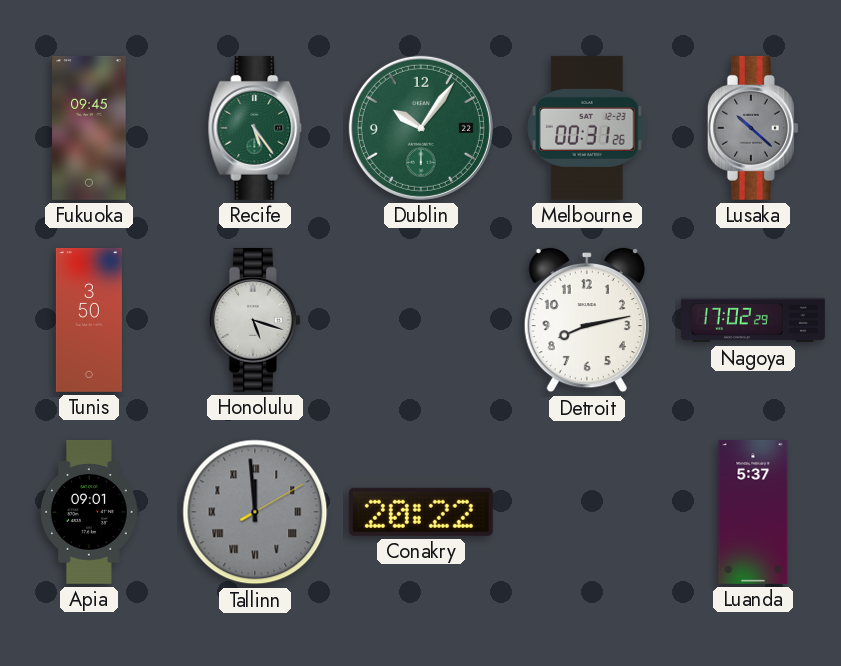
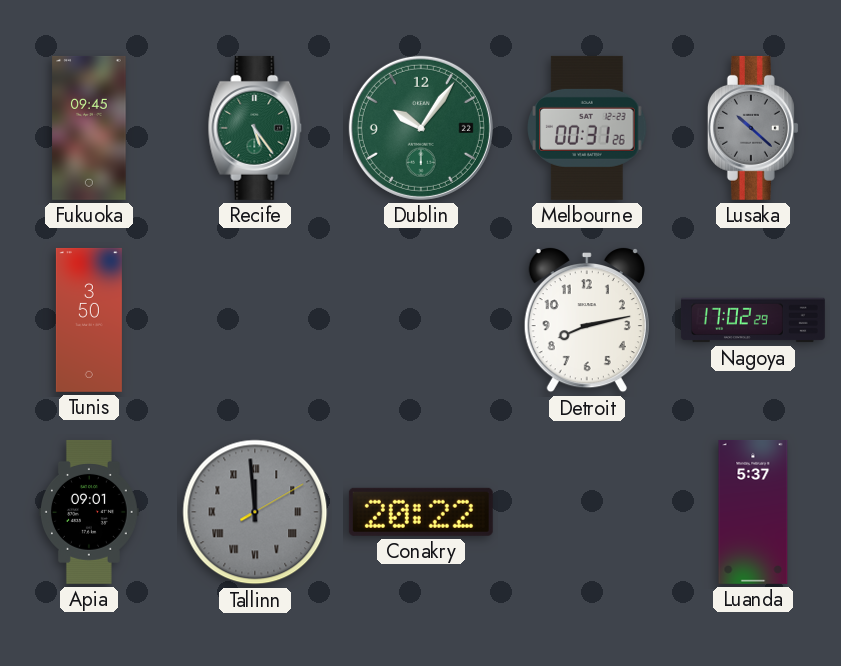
Honolulu: 5:18 -> none
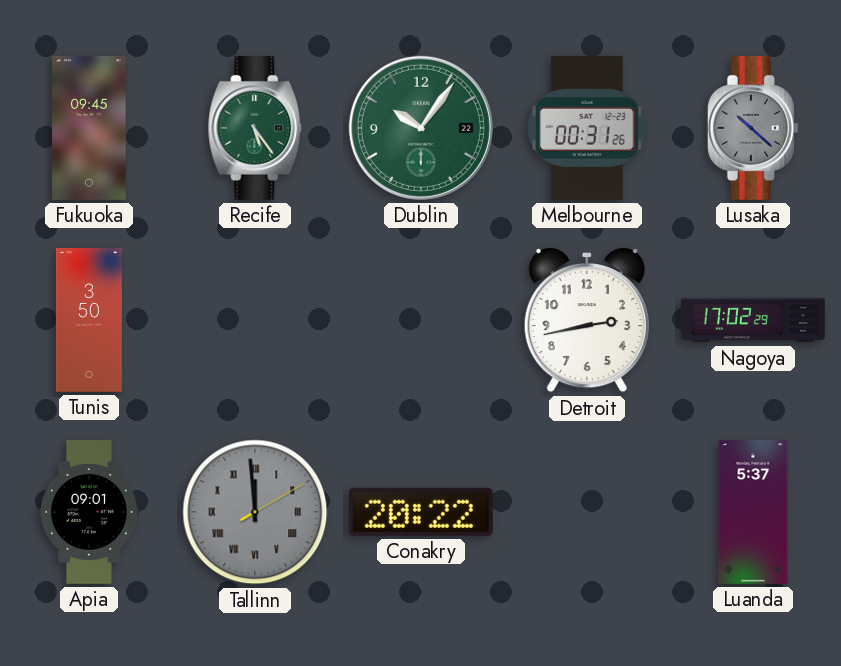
Detroit: 8:13 -> 2:43
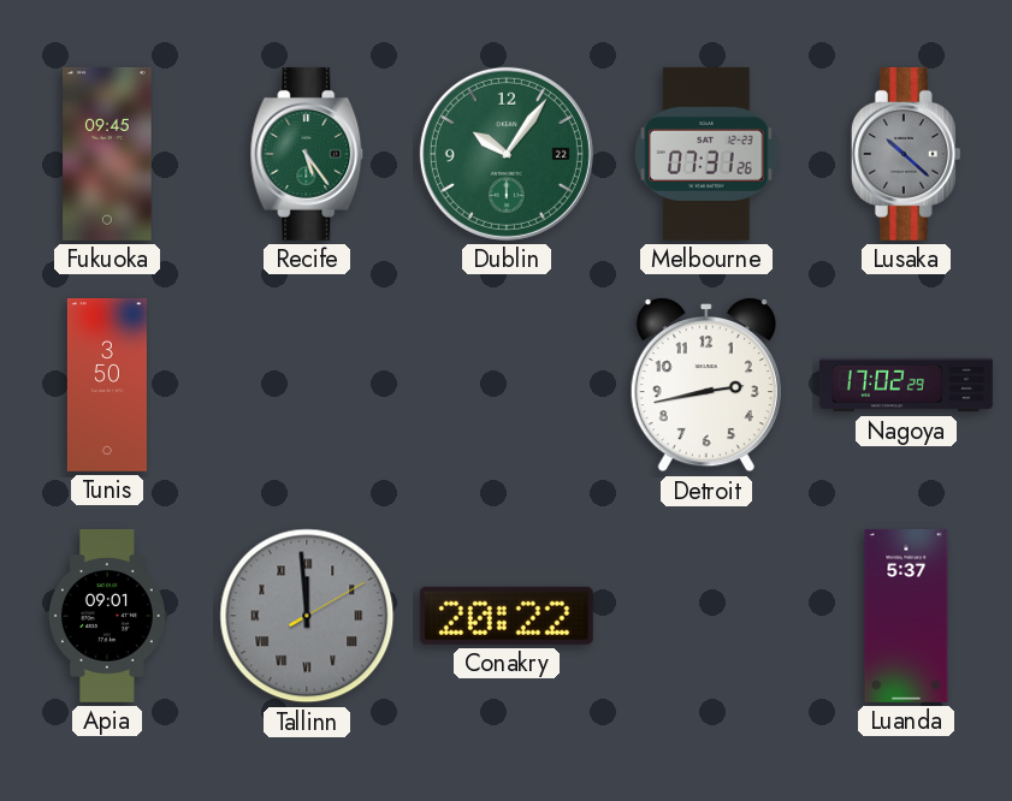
Melbourne: 00:31 -> 07:31
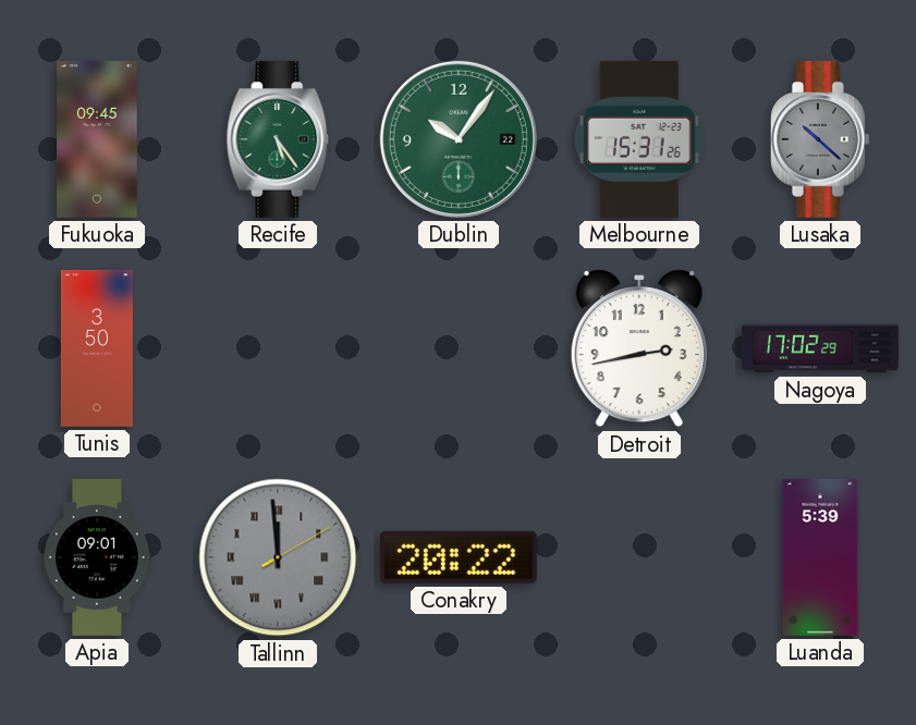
Melbourne: 07:31 -> 15:31
Luanda: 5:37 -> 5:39
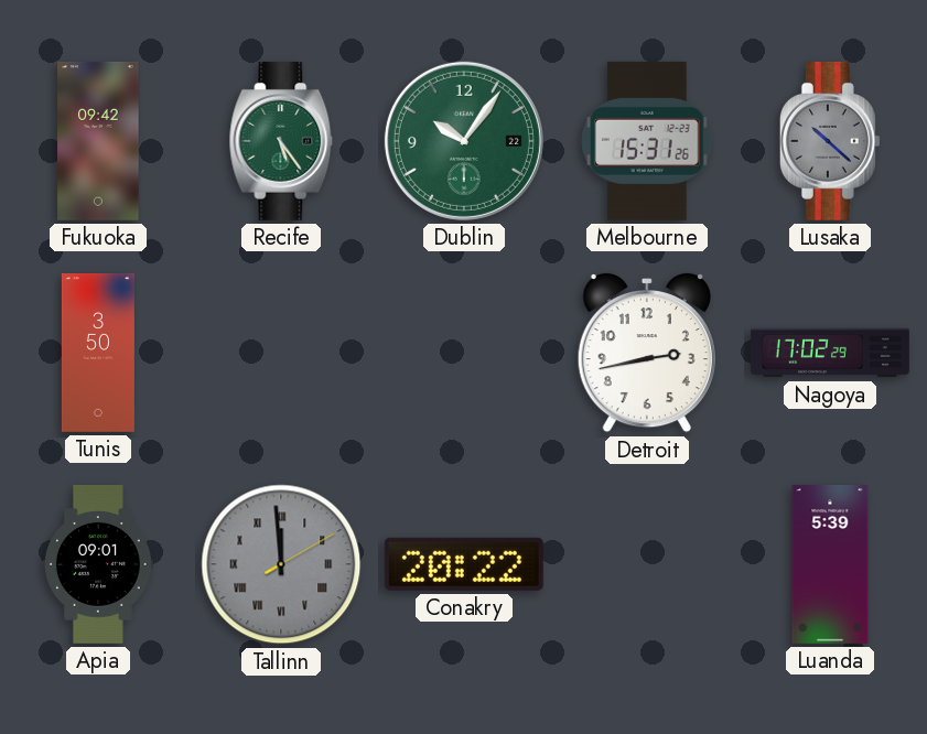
Fukuoka: 09:45 -> 09:42
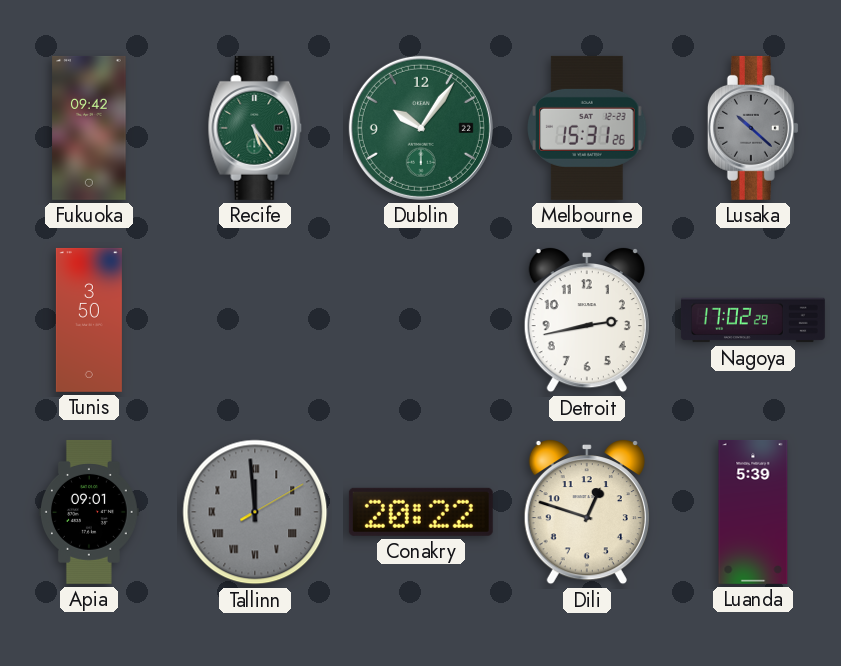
Dili: none -> 12:48
